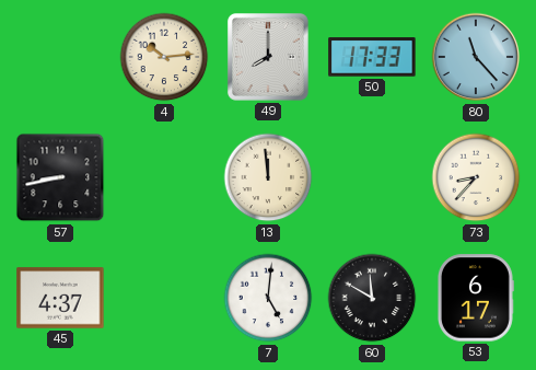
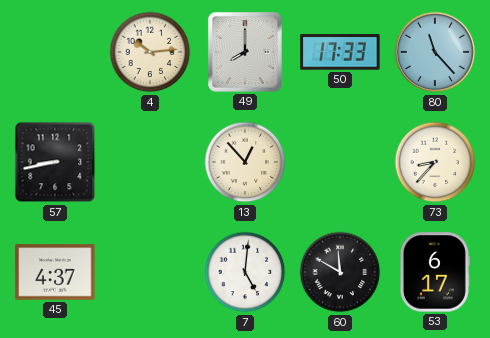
13: 11:59 -> 12:53
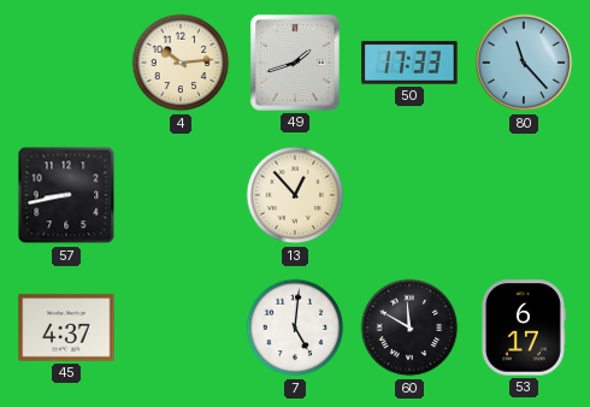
49: 8:00 -> 1:42
73: 8:37 -> none
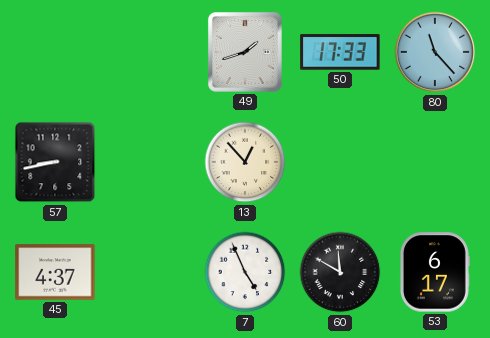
4: 10:14 -> none
7: 5:01 -> 4:56
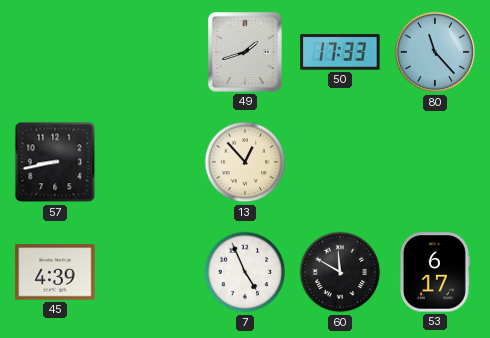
45: 4:37 -> 4:39
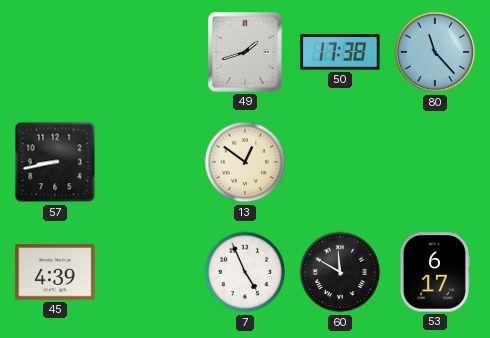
50: 17:33 -> 17:38
13: 12:53 -> 12:51
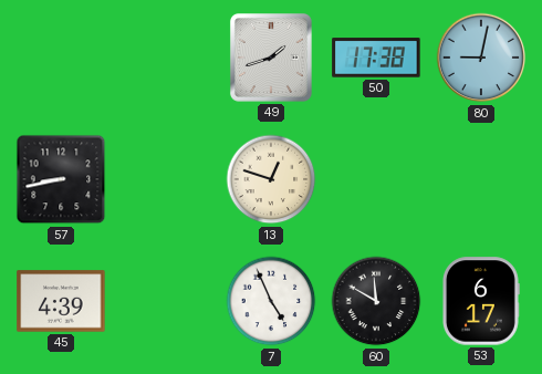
80: 11:23 -> 9:02
13: 12:51 -> 12:48
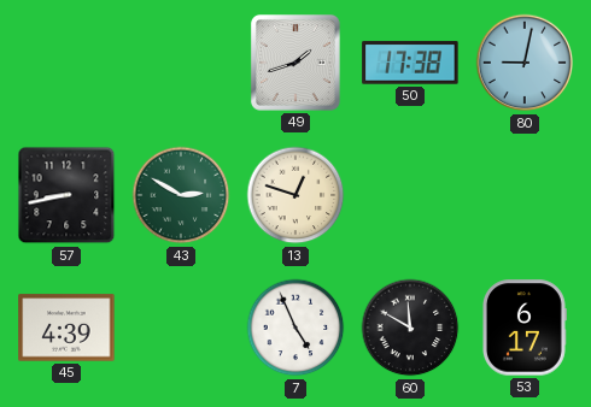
43: none -> 2:50
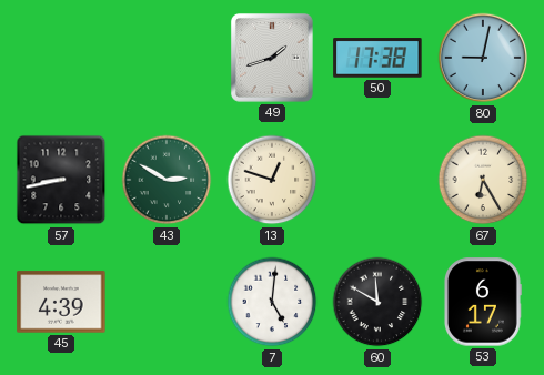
67: none -> 6:25
7: 4:56 -> 5:01
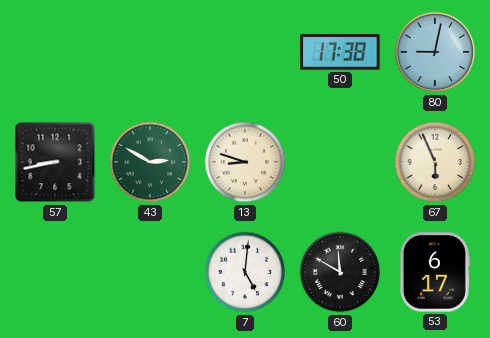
49: 1:42 -> none
13: 12:48 -> 8:48
67: 6:25 -> 5:56
45: 4:39 -> none
